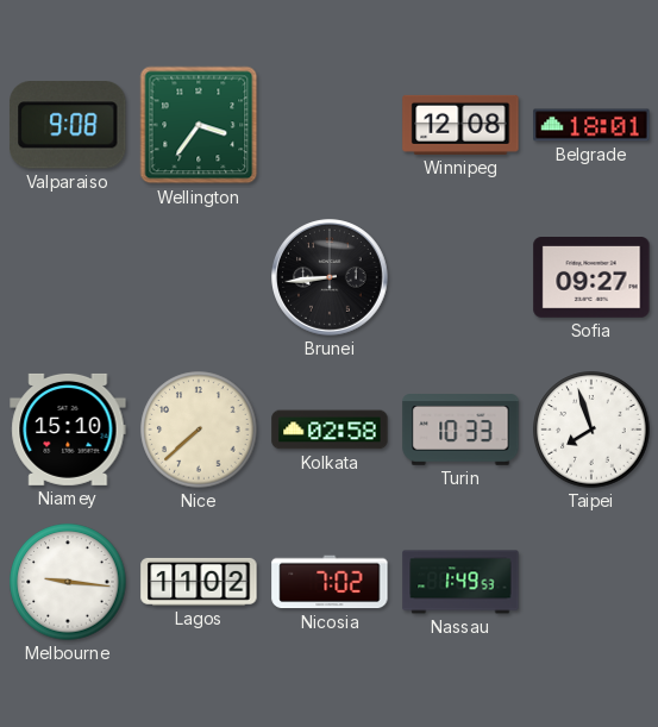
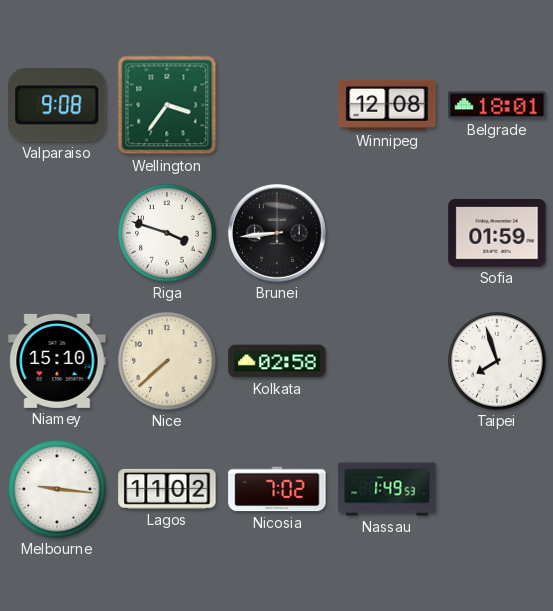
Riga: none -> 3:48
Sofia: 09:27 -> 01:59
Turin: 10:33 -> none
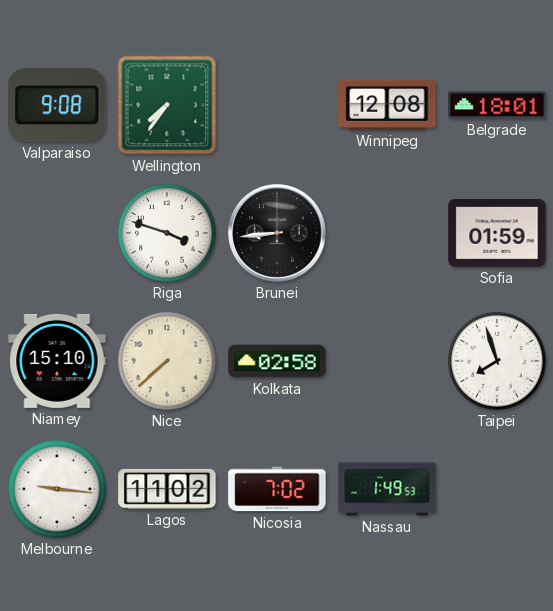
Wellington: 3:36 -> 7:36
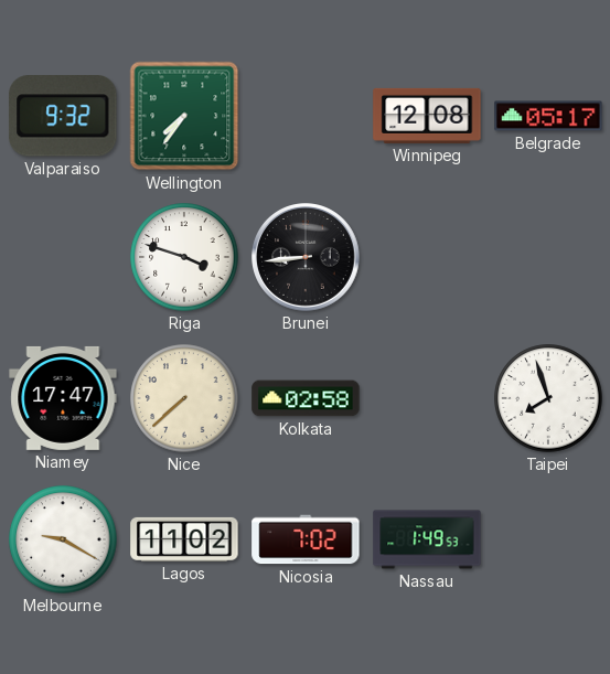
Valparaiso: 9:08 -> 9:32
Belgrade: 18:01 -> 05:17
Sofia: 01:59 -> none
Niamey: 15:10 -> 17:47
Melbourne: 9:16 -> 9:20
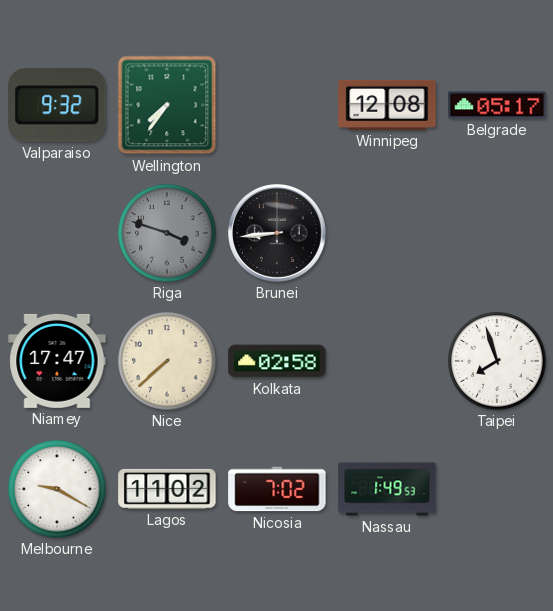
Riga dial: white -> grey
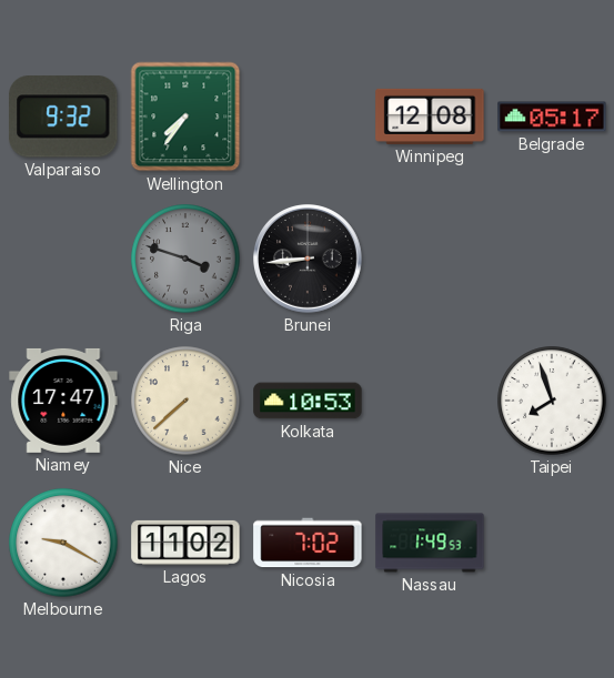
Kolkata: 02:58 -> 10:53
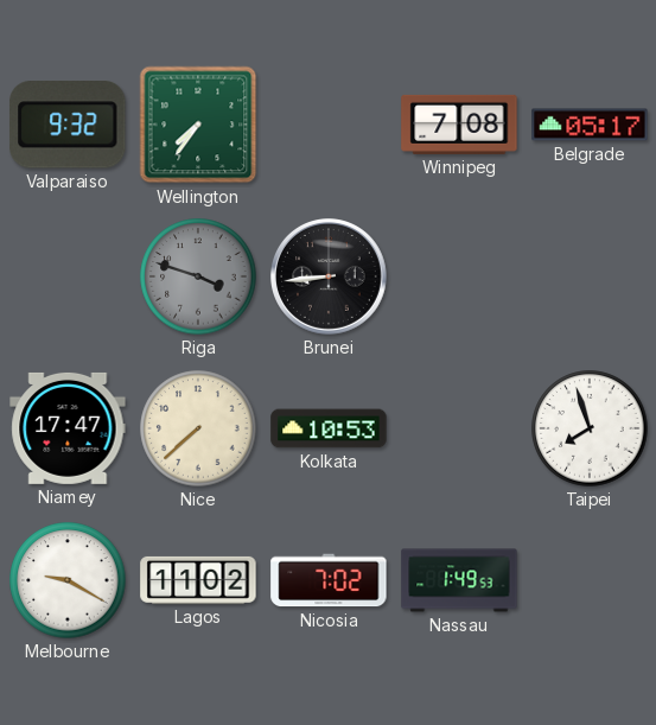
Winnipeg: 12:08 -> 7:08
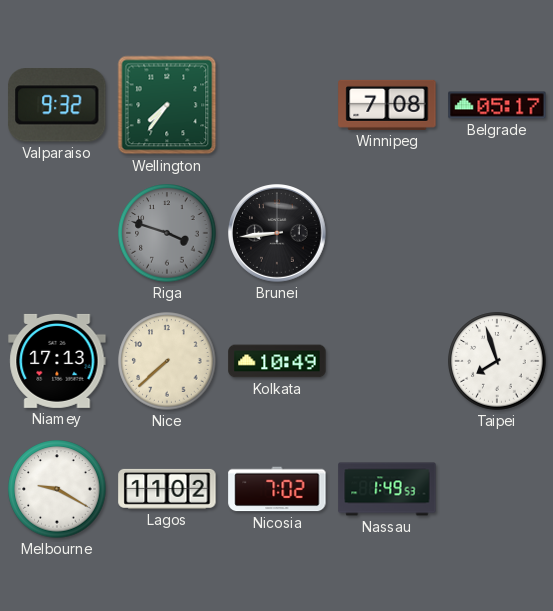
Niamey: 17:47 -> 17:13
Kolkata: 10:53 -> 10:49
